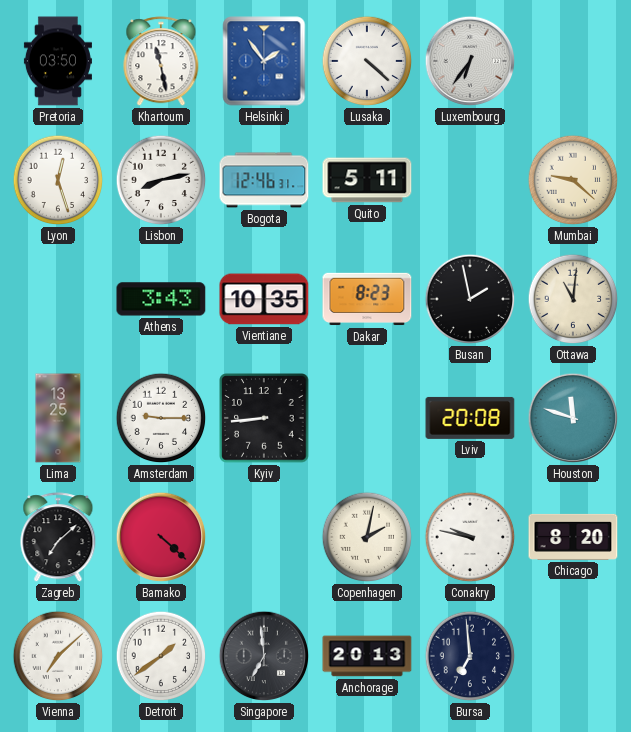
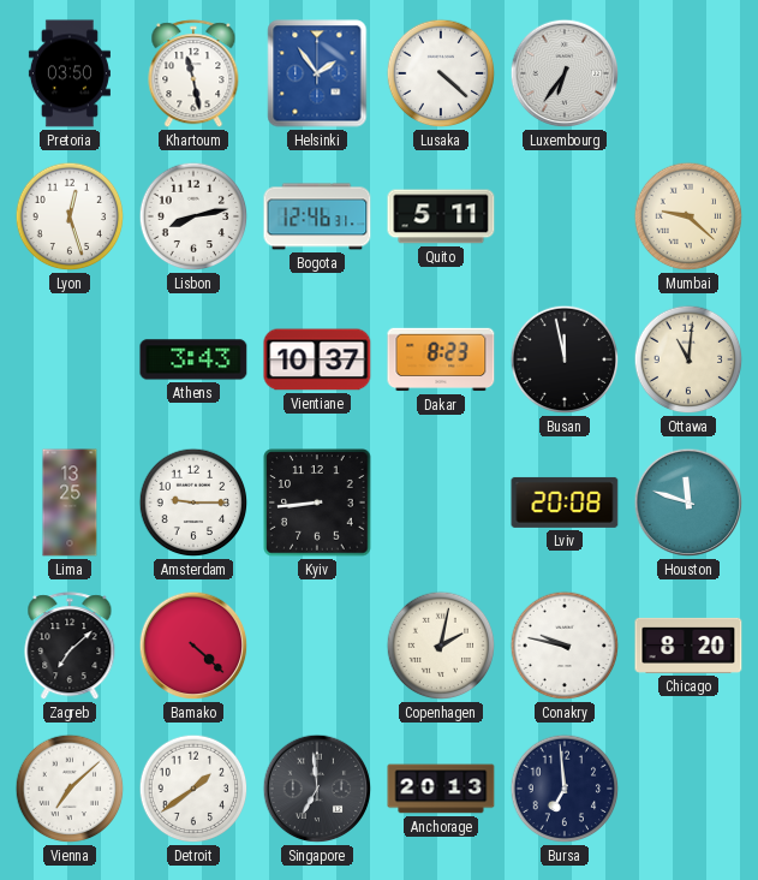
Vientiane: 10:35 -> 10:37
Busan: 1:58 -> 11:58
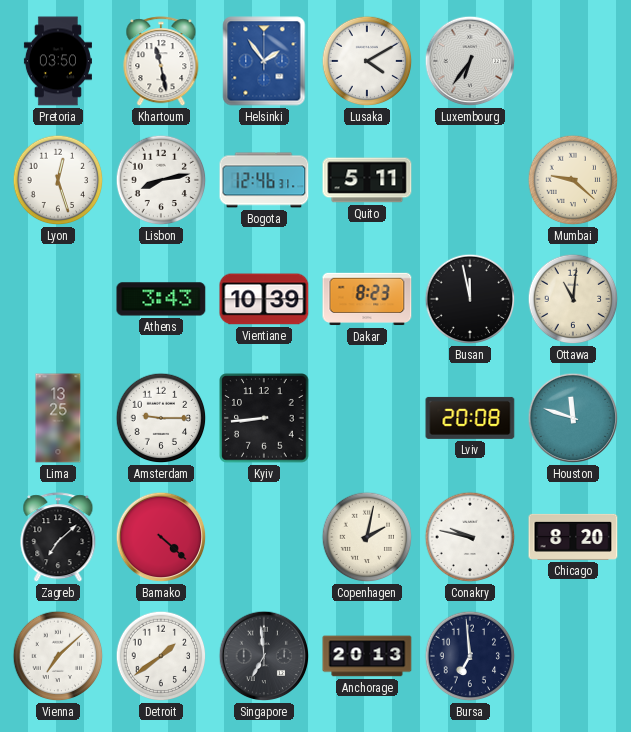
Lusaka: 4:22 -> 4:10
Vientiane: 10:37 -> 10:39
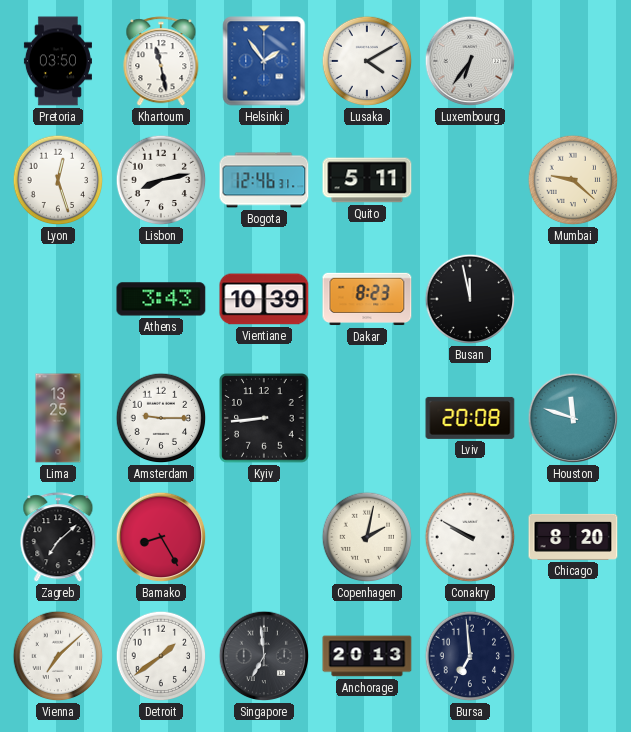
Ottawa: 11:01 -> none
Bamako: 4:22 -> 8:25
Conakry: 9:47 -> 9:50
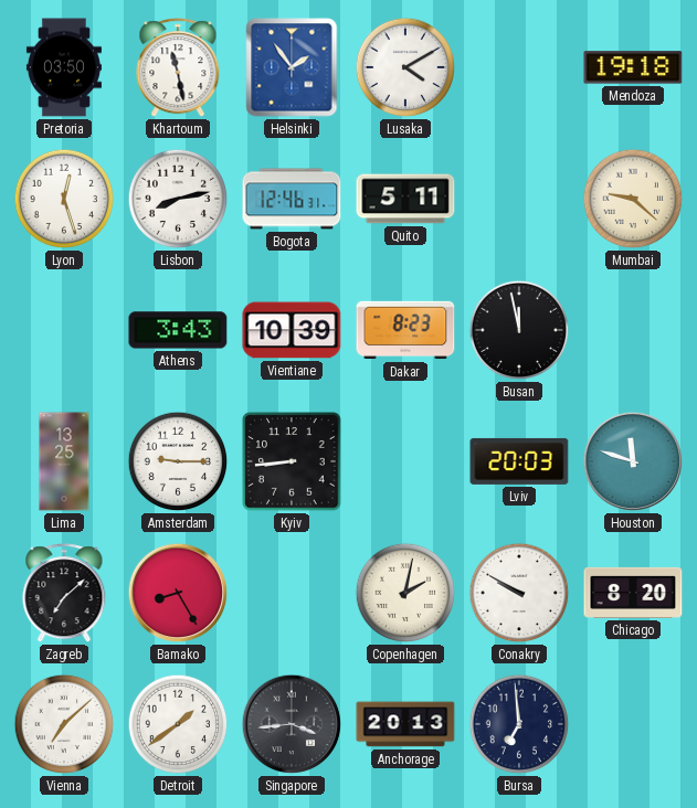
Luxembourg: 6:36 -> none
Mendoza: none -> 19:18
Lviv: 20:08 -> 20:03
Singapore: 6:59 -> 3:44
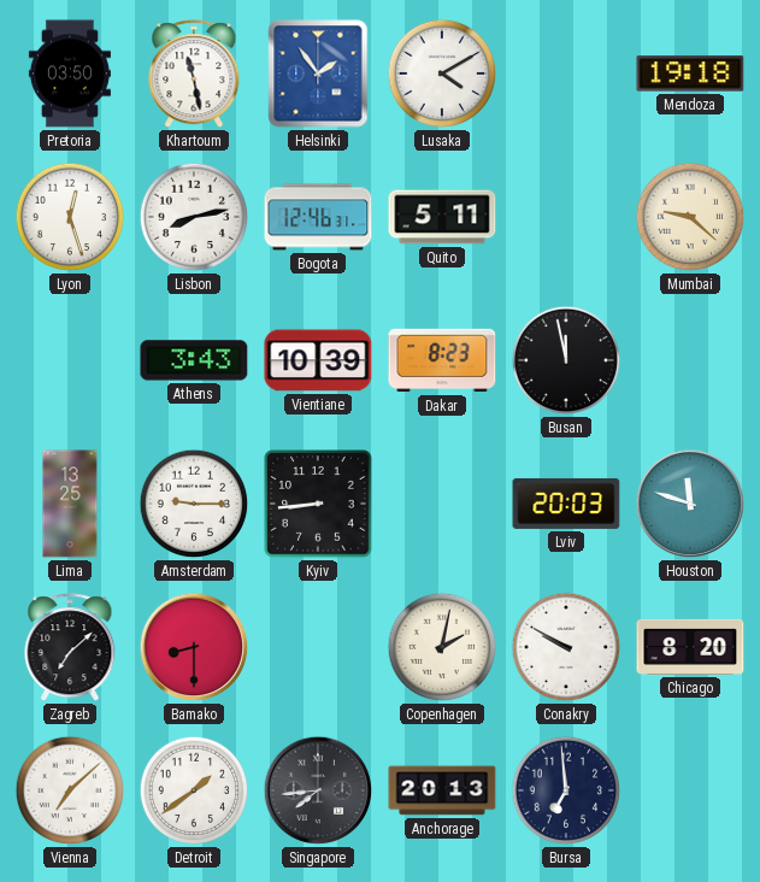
Bamako: 8:25 -> 8:30
Singapore: 3:44 -> 7:44
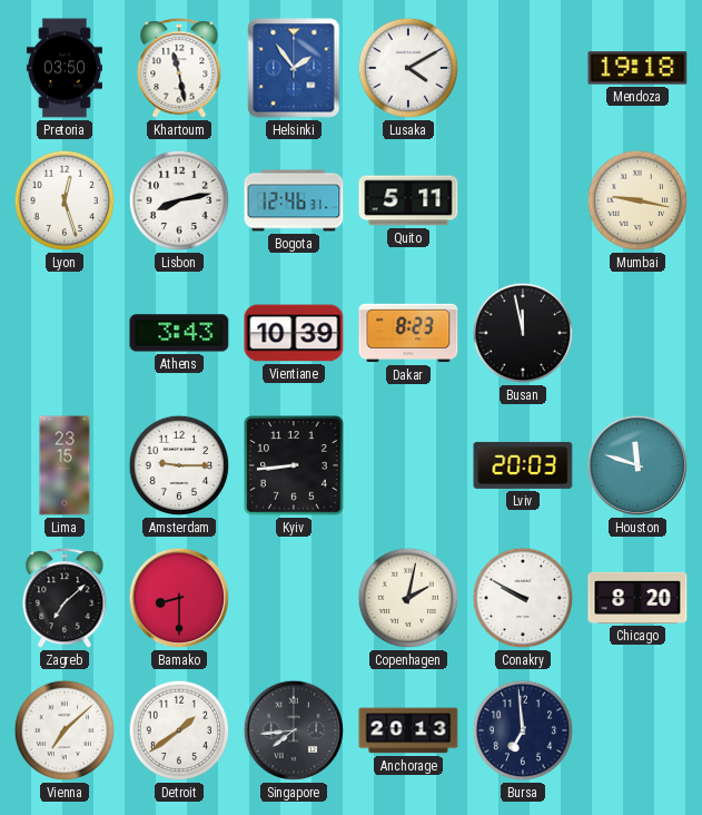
Mumbai: 9:22 -> 9:17
Lima: 13:25 -> 23:15
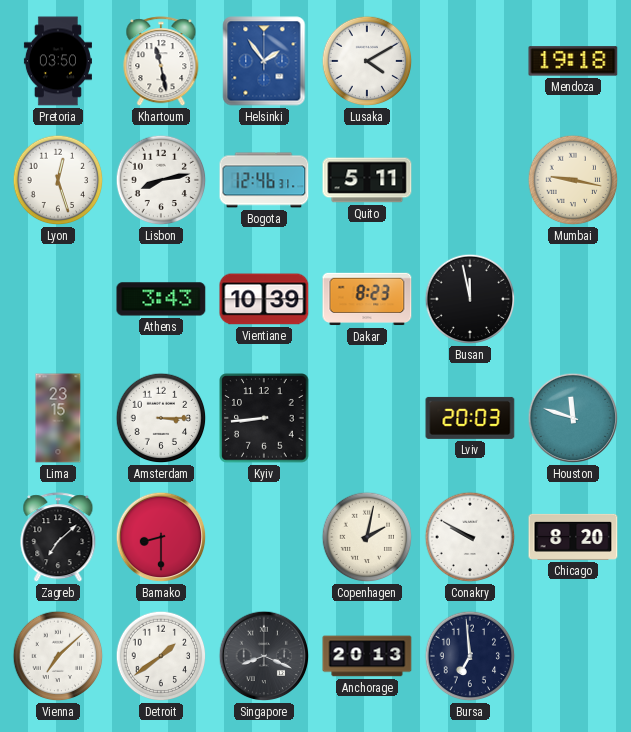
Amsterdam: 9:15 -> 3:15
Singapore: 7:44 -> 8:19
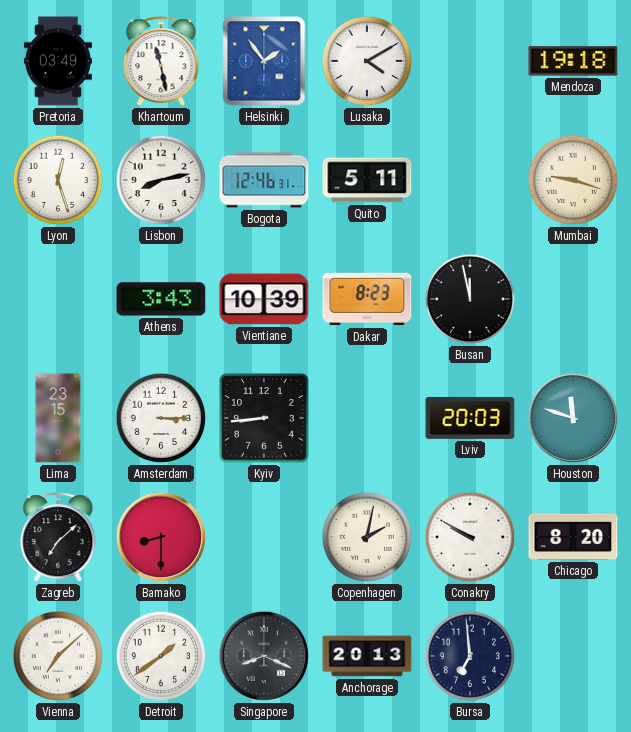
Pretoria: 03:50 -> 03:49
Mumbai: 9:17 -> 9:18
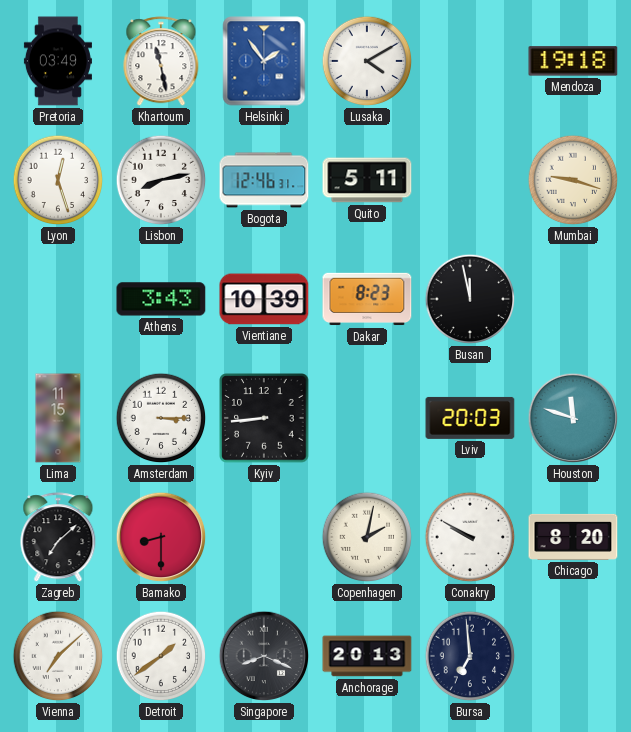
Lima: 23:15 -> 11:15
